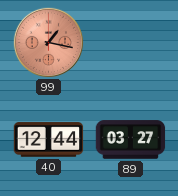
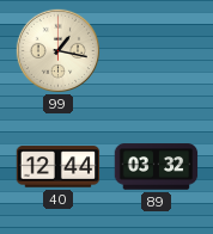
99 dial: salmon -> cream
89: 03:27 -> 03:32
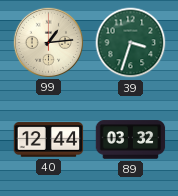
99: 1:17 -> 1:14
39: none -> 3:33
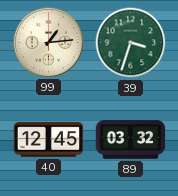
40: 12:44 -> 12:45
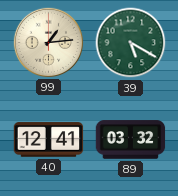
39: 3:33 -> 5:20
40: 12:45 -> 12:41
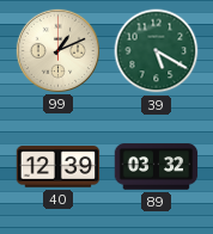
99: 1:14 -> 1:11
40: 12:41 -> 12:39
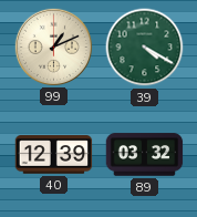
39: 5:20 -> 4:20
